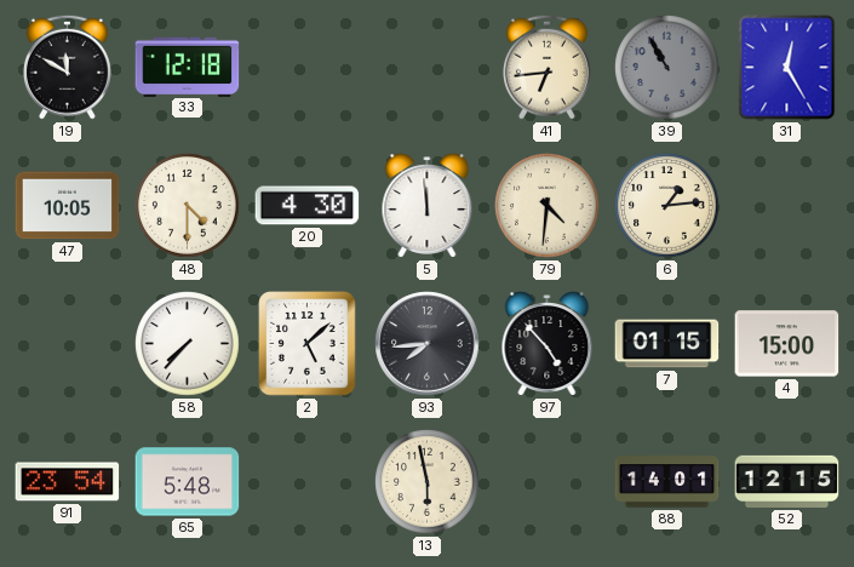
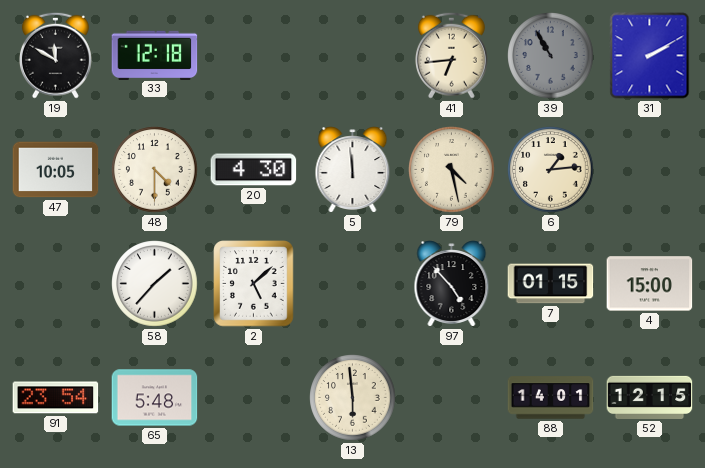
31: 12:25 -> 2:10
79: 4:31 -> 4:28
58: 7:37 -> 1:37
93: 7:44 -> none
13: 5:58 -> 5:59
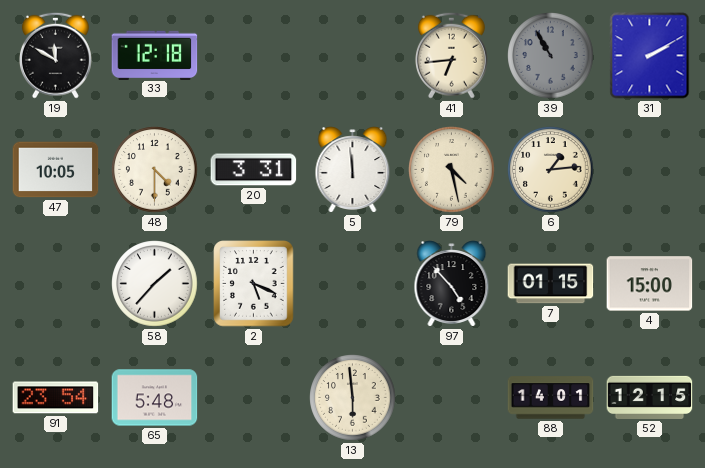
20: 4:30 -> 3:31
2: 5:08 -> 5:19
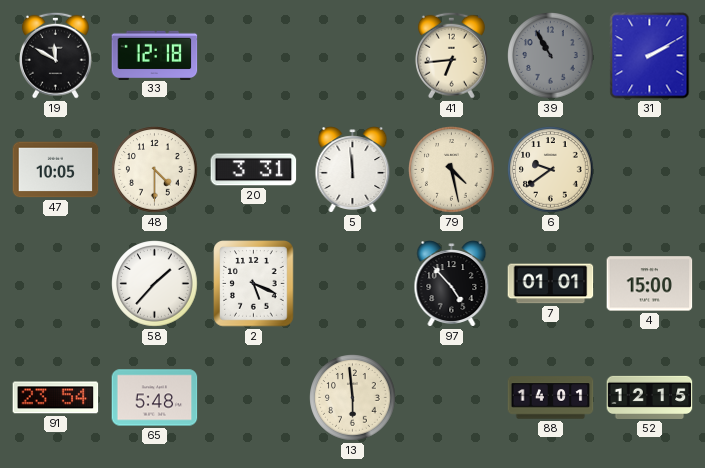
6: 1:14 -> 9:39
7: 01:15 -> 01:01
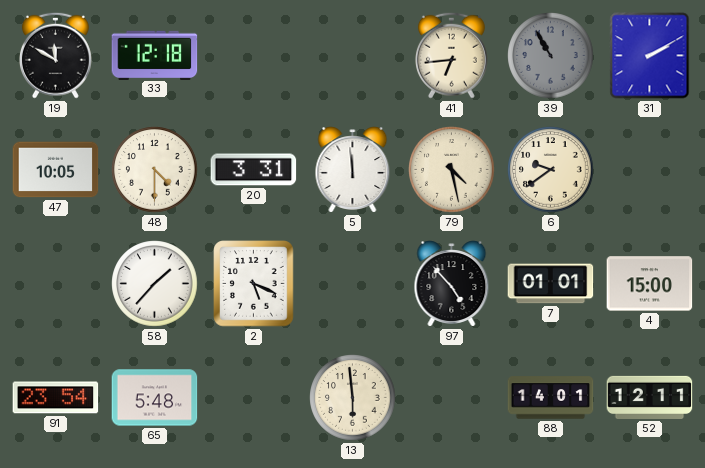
52: 12:15 -> 12:11
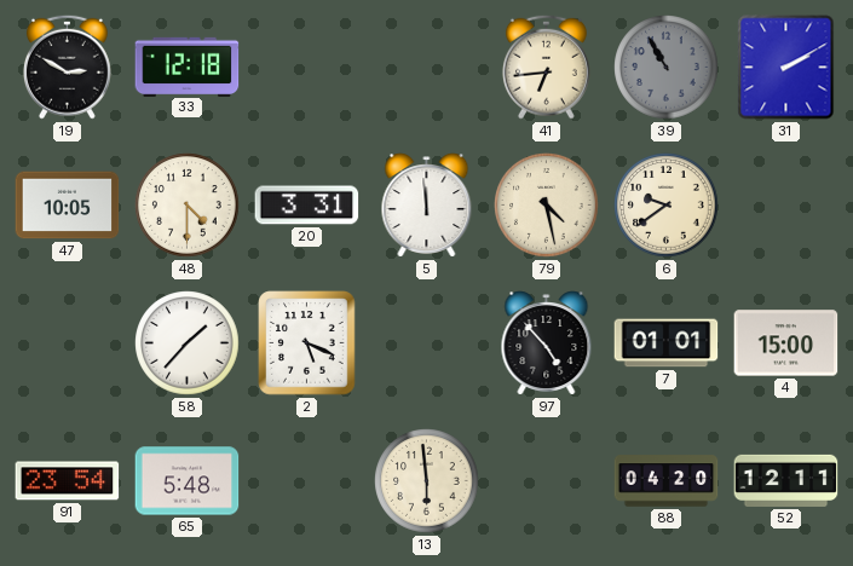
19: 11:50 -> 2:50
88: 14:01 -> 04:20
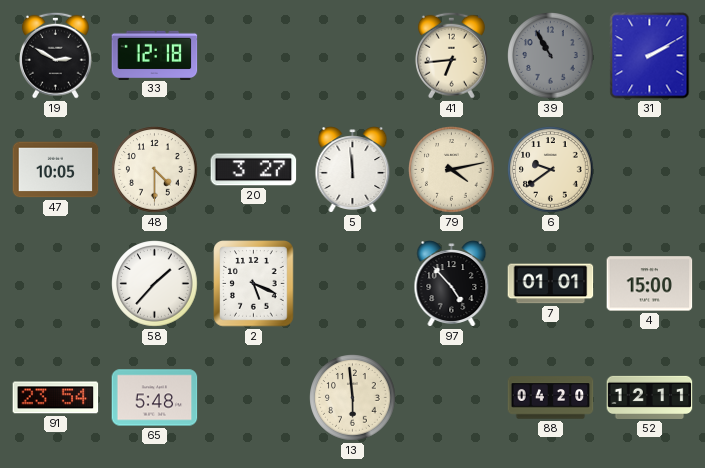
20: 3:31 -> 3:27
79: 4:28 -> 4:13
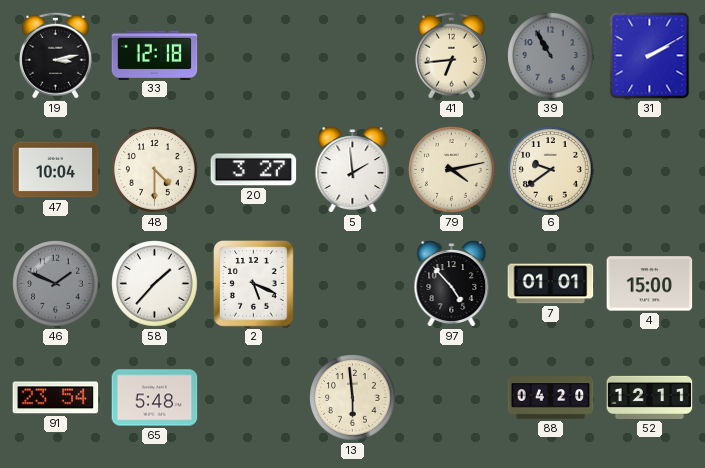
19: 2:50 -> 3:13
47: 10:05 -> 10:04
5: 11:59 -> 1:59
46: none -> 1:49
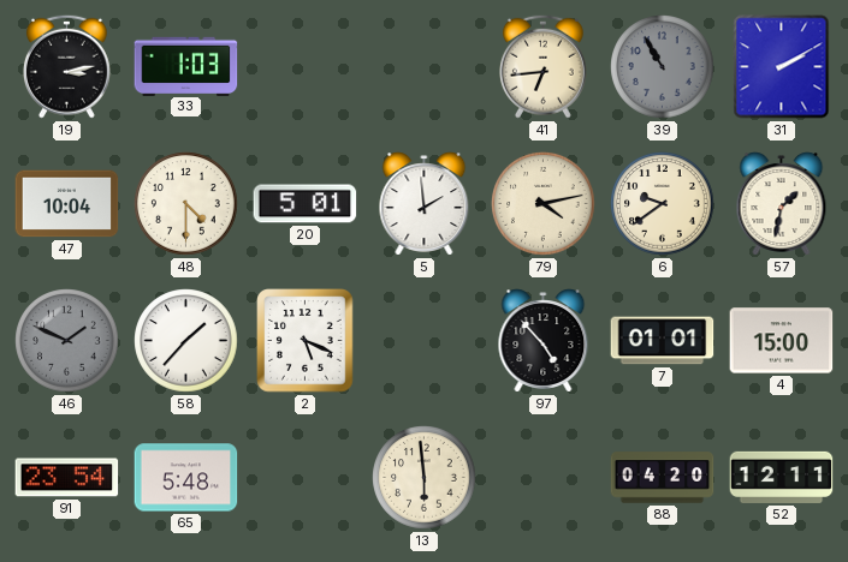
33: 12:18 -> 1:03
20: 3:27 -> 5:01
57: none -> 1:32
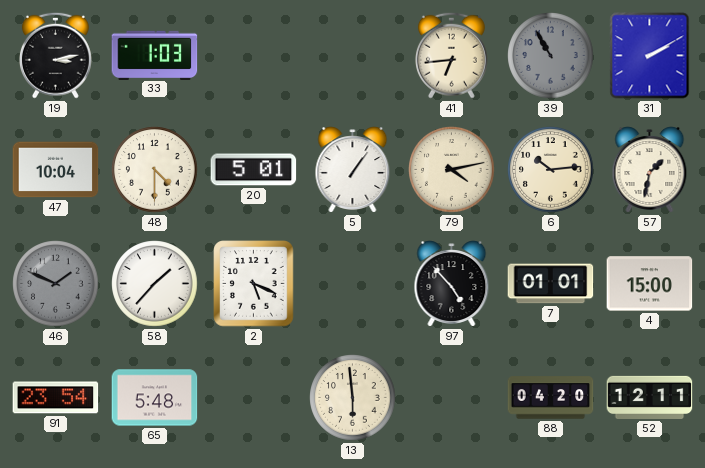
5: 1:59 -> 1:06
6: 9:39 -> 10:14
